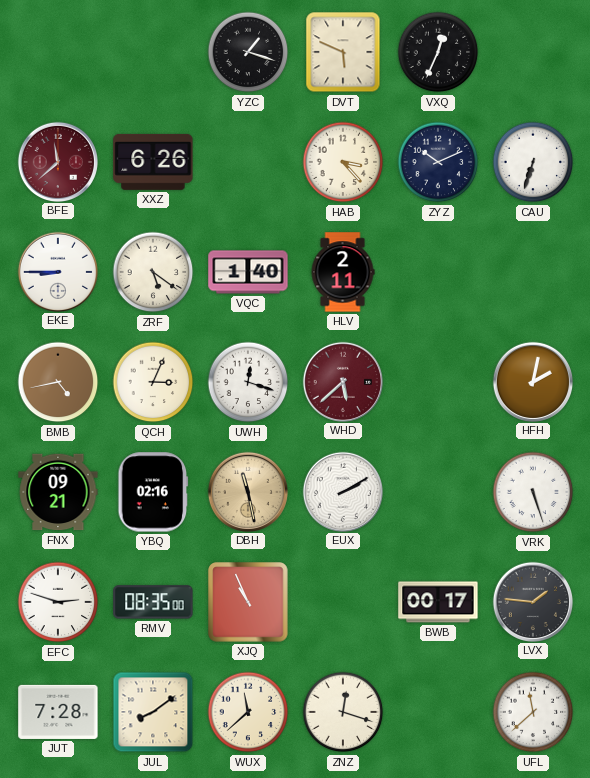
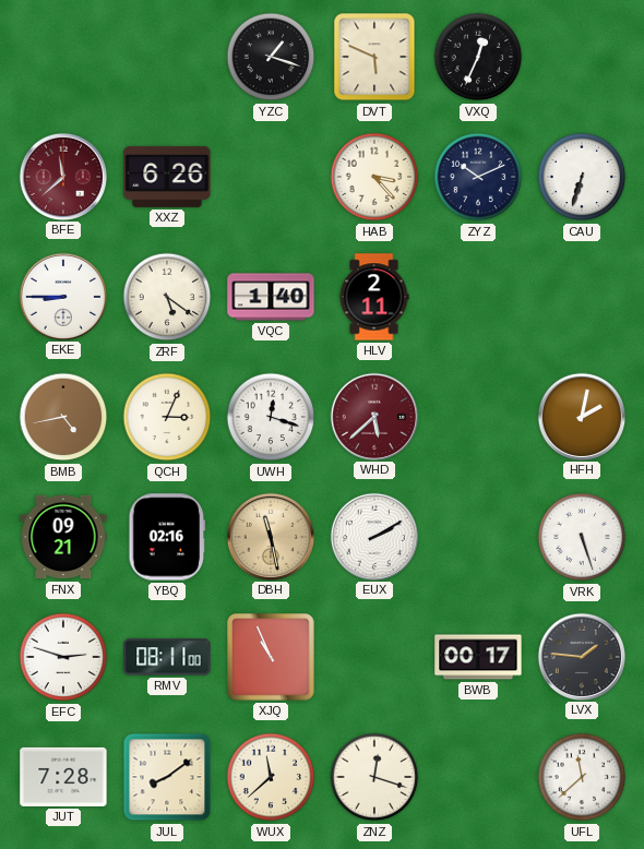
RMV: 08:35 -> 08:11
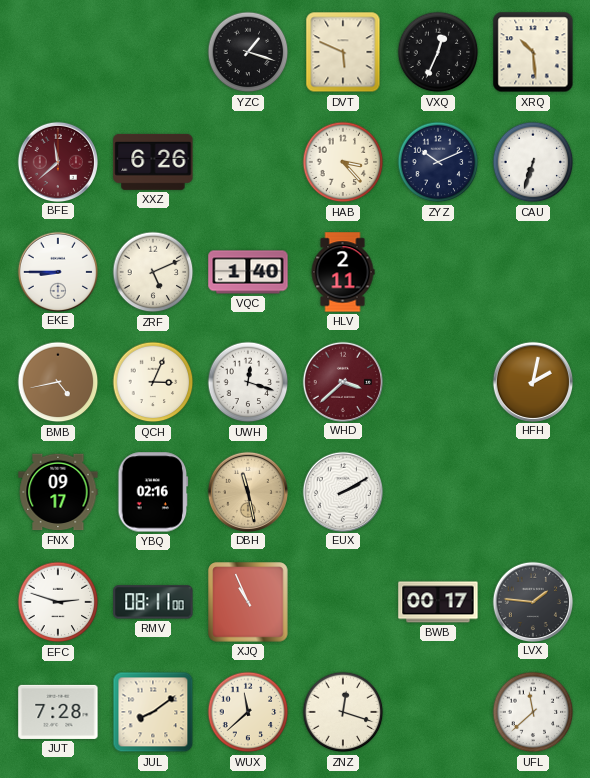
XRQ: none -> 10:29
ZRF: 5:21 -> 5:11
WHD: 5:38 -> 3:38
FNX: 09:21 -> 09:17
VRK: 5:27 -> none
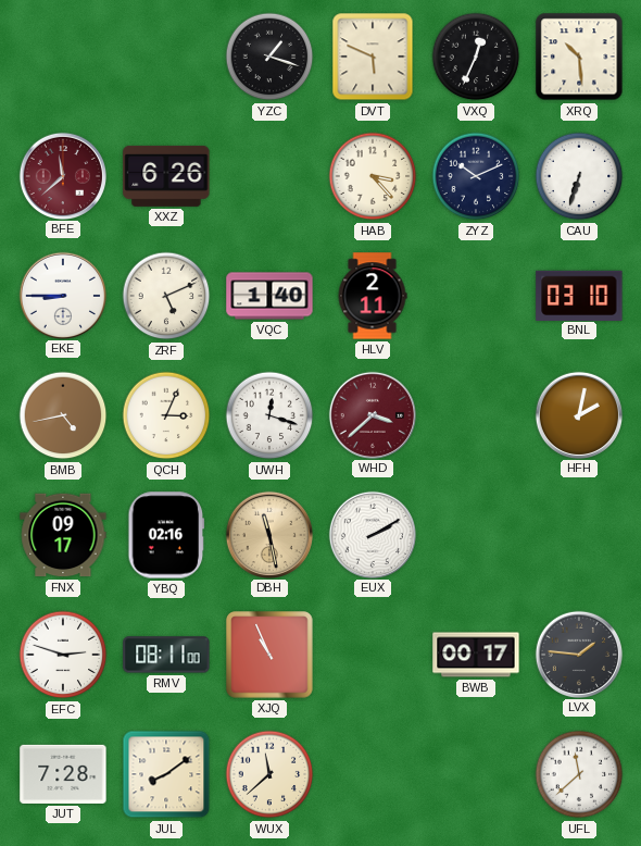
BNL: none -> 03:10
ZNZ: 12:18 -> none
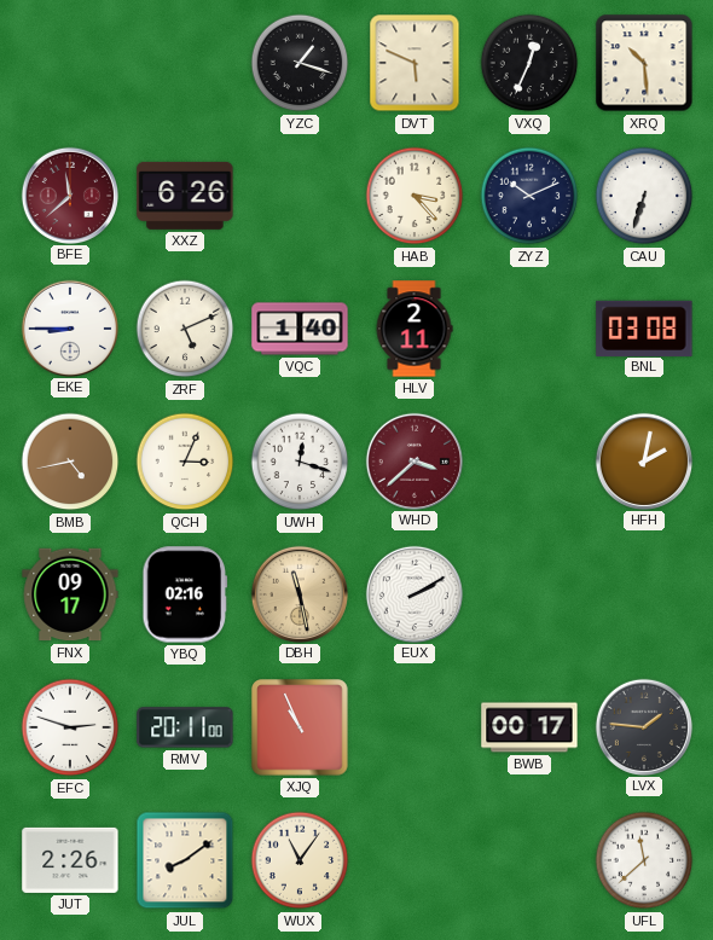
BNL: 03:10 -> 03:08
RMV: 08:11 -> 20:11
JUT: 7:28 -> 2:26
WUX: 11:38 -> 11:06
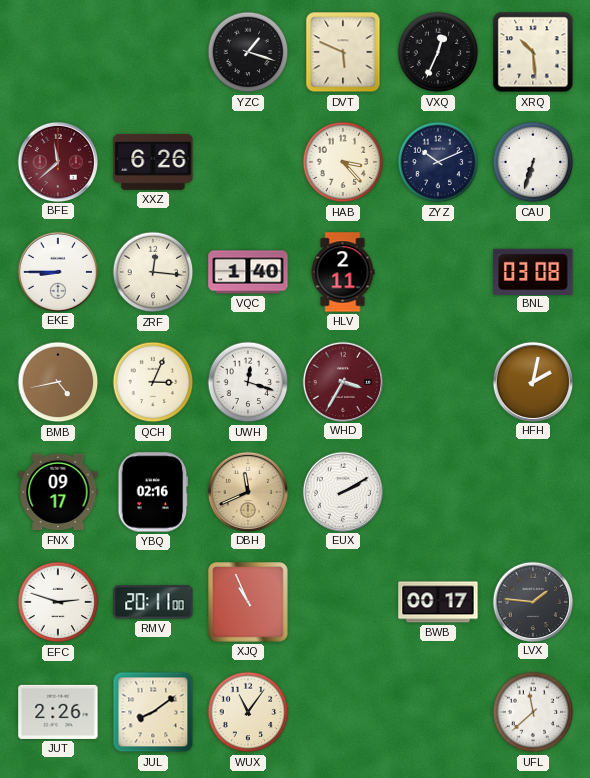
ZRF: 5:11 -> 12:16
WHD: 3:38 -> 3:35
DBH: 11:28 -> 11:41
